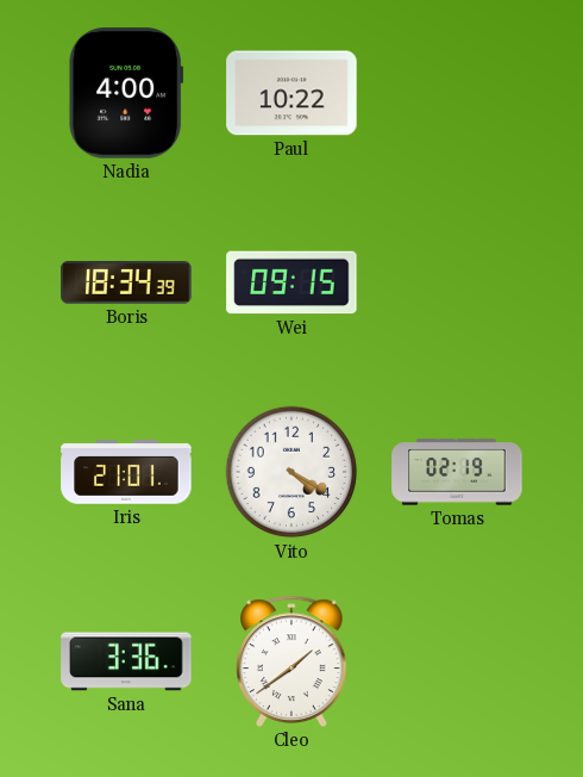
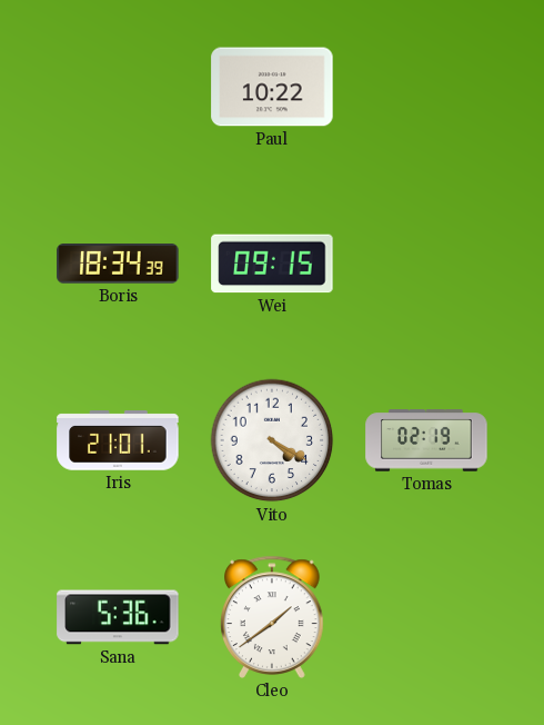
Nadia: 4:00 -> none
Sana: 3:36 -> 5:36
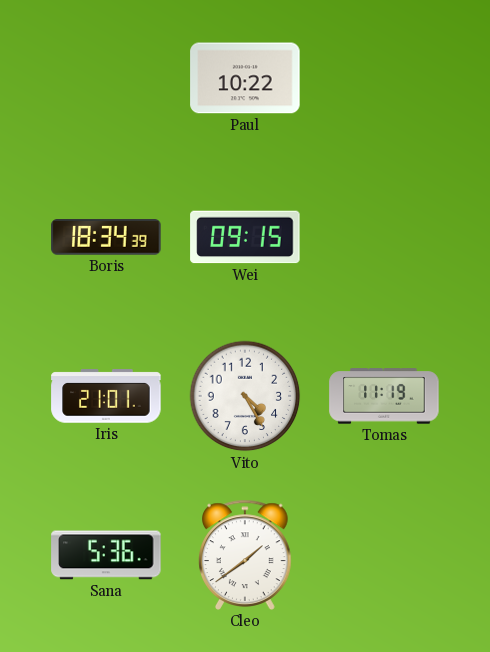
Vito: 4:20 -> 4:25
Tomas: 02:19 -> 11:19
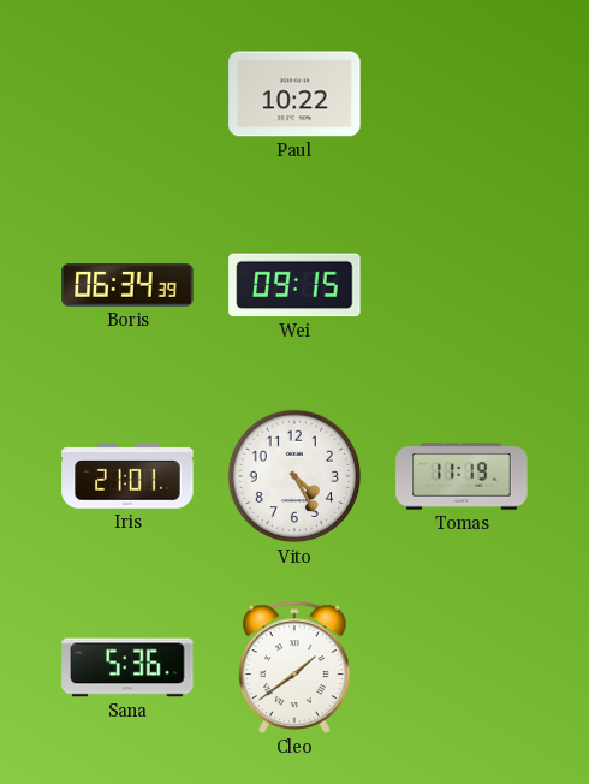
Boris: 18:34 -> 06:34
